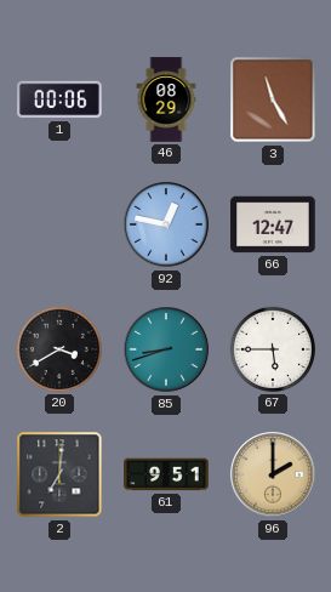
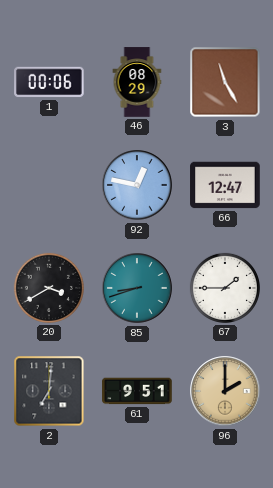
67: 5:45 -> 1:45
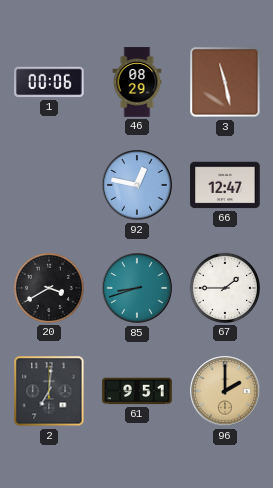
3: 11:25 -> 11:28
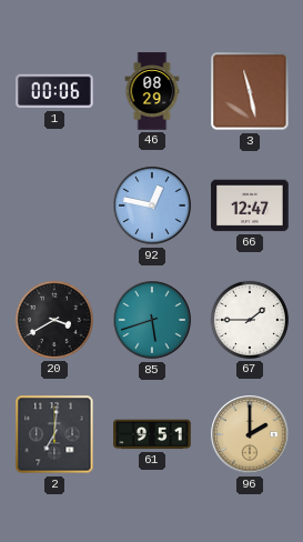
85: 8:42 -> 5:42
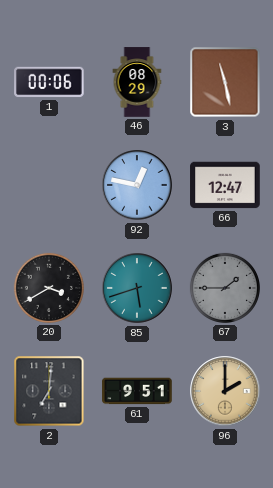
67 dial: white -> grey
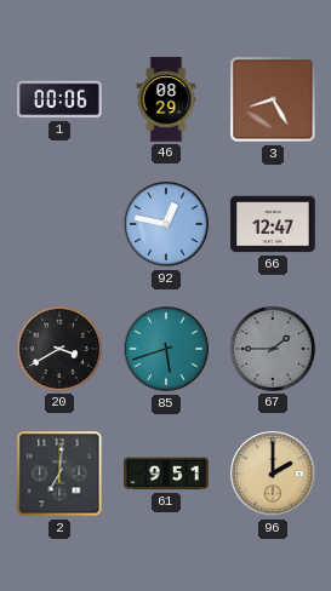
3: 11:28 -> 8:25
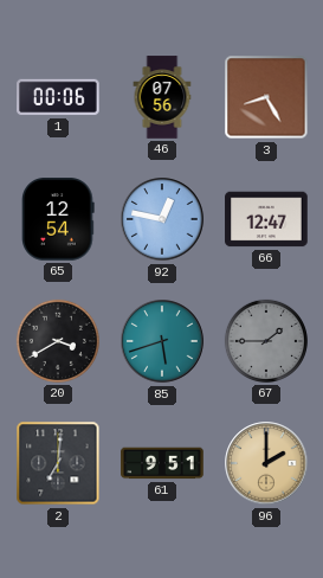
46: 08:29 -> 07:56
65: none -> 12:54
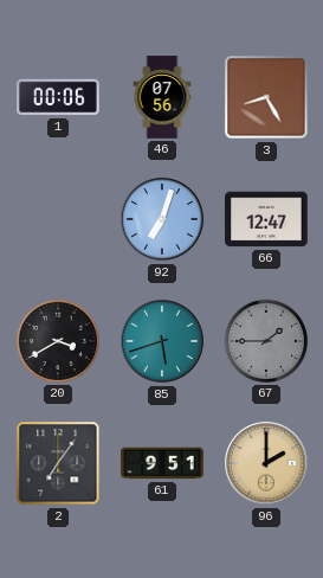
65: 12:54 -> none
92: 12:47 -> 7:03
2: 7:01 -> 7:06
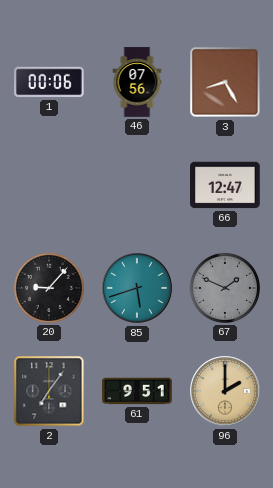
92: 7:03 -> none
20: 3:40 -> 9:07
67: 1:45 -> 1:49
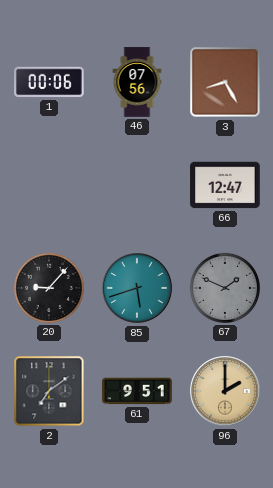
2: 7:06 -> 7:09
